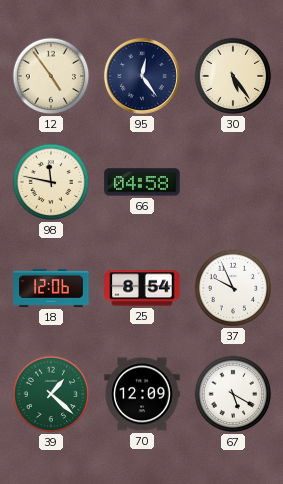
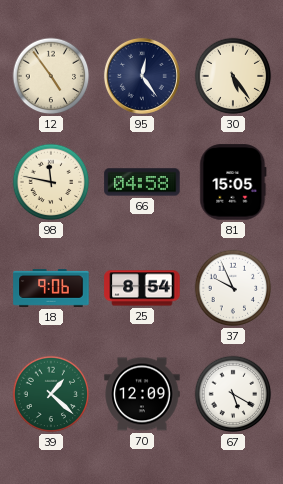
81: none -> 15:05
18: 12:06 -> 9:06
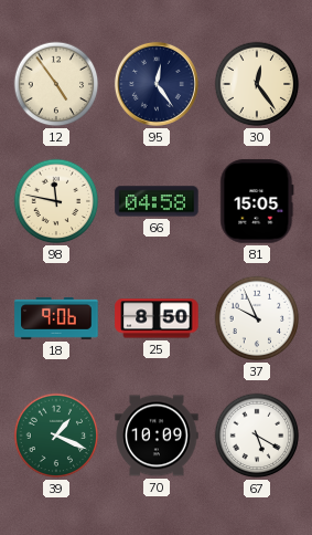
30: 5:24 -> 12:24
25: 8:54 -> 8:50
39: 1:22 -> 1:19
70: 12:09 -> 10:09
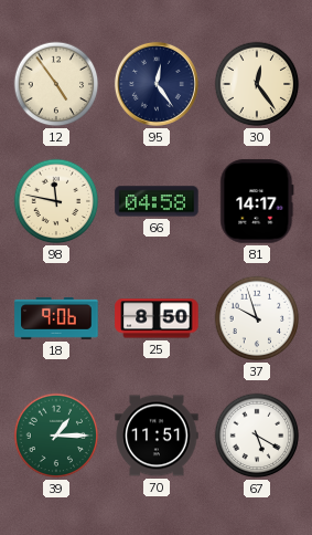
81: 15:05 -> 14:17
37: 9:56 -> 9:57
39: 1:19 -> 1:15
70: 10:09 -> 11:51
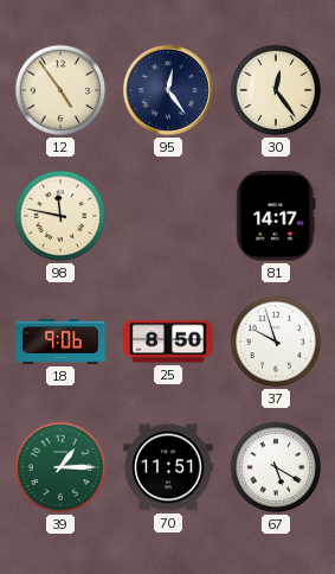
66: 04:58 -> none
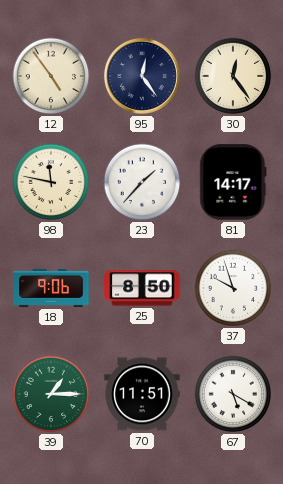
23: none -> 1:37
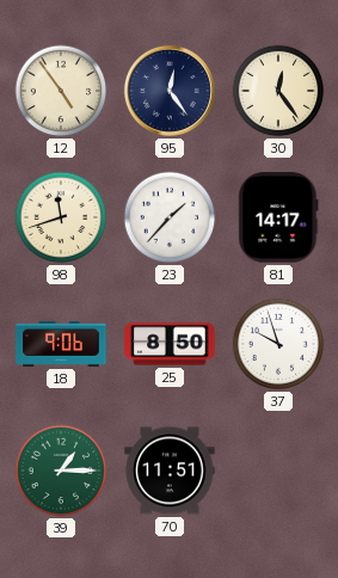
98: 11:47 -> 11:42
67: 5:20 -> none
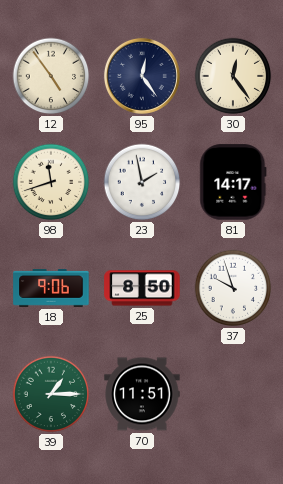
23: 1:37 -> 1:58
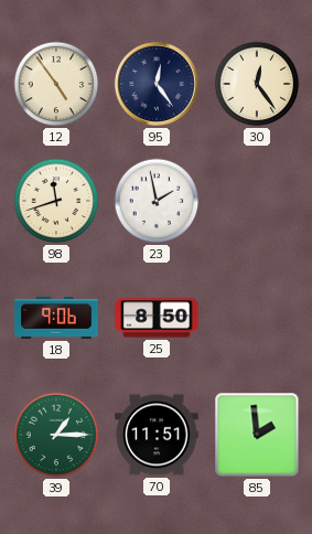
81: 14:17 -> none
37: 9:57 -> none
85: none -> 1:59
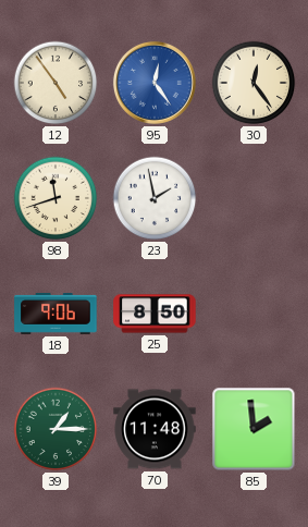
95 dial: navy -> blue
70: 11:51 -> 11:48
